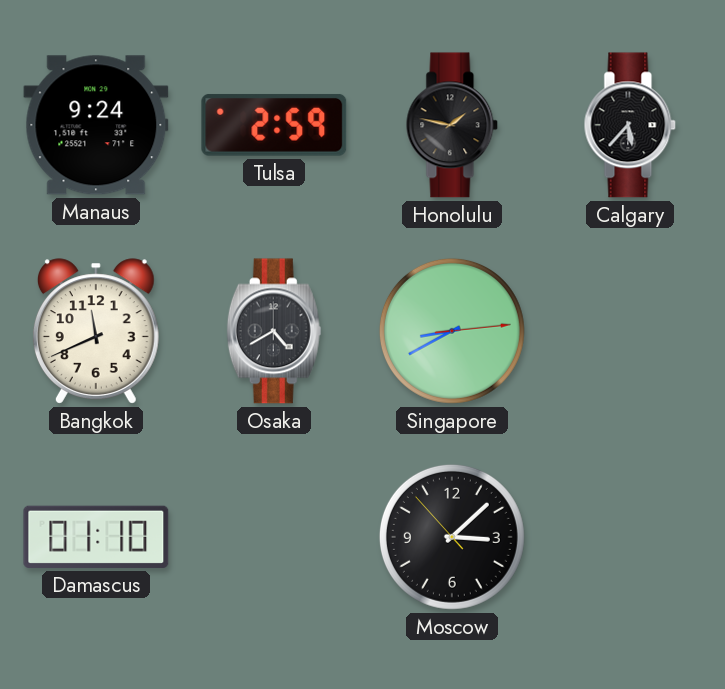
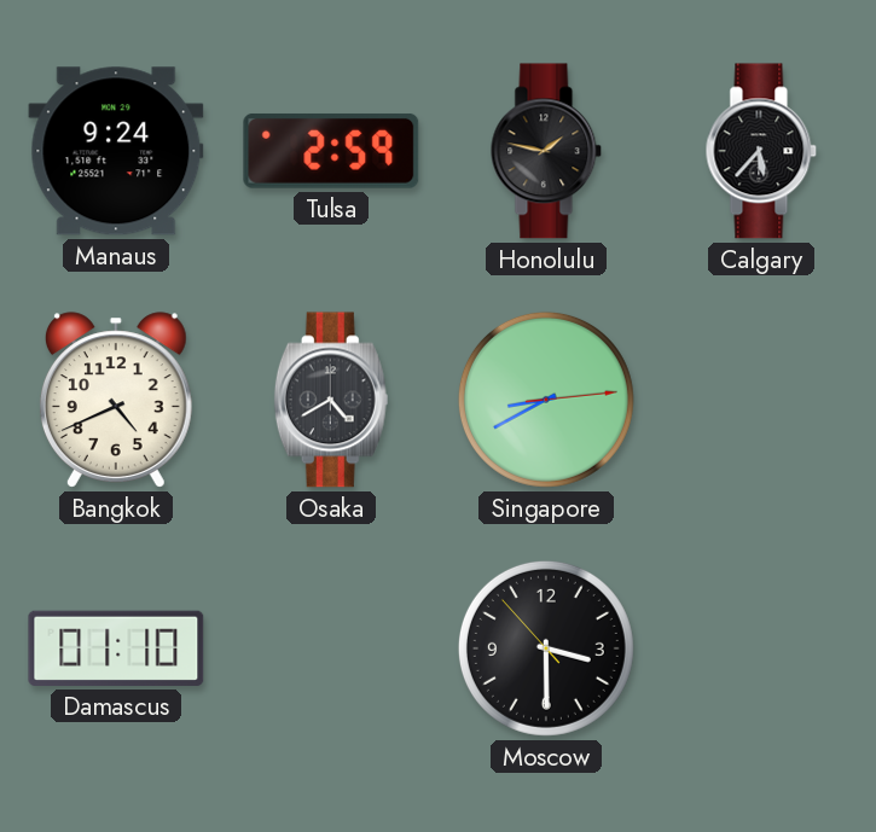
Bangkok: 11:41 -> 4:41
Moscow: 3:07 -> 3:29
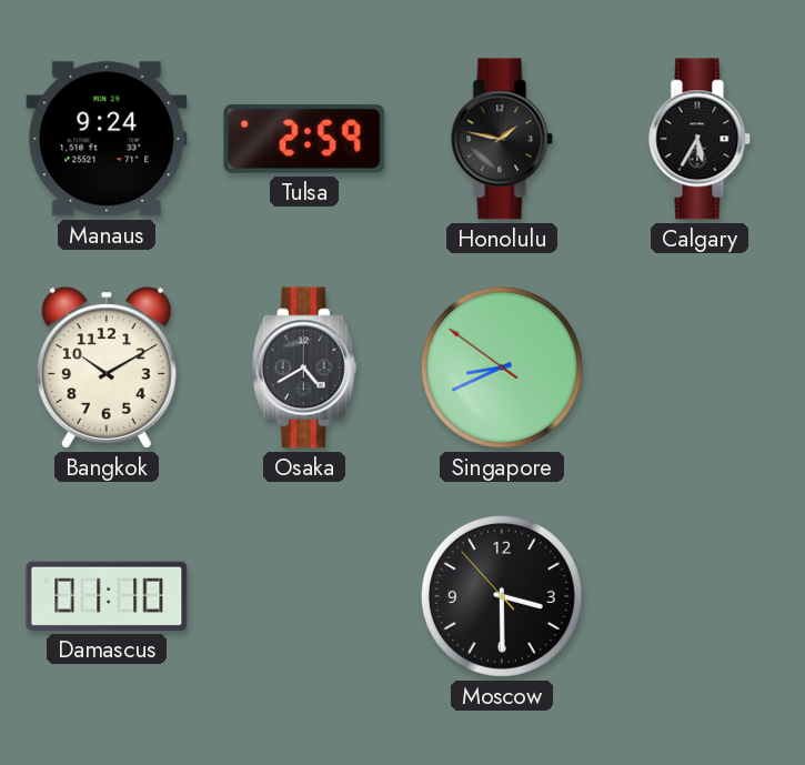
Calgary: 5:37 -> 5:35
Bangkok: 4:41 -> 10:10
Singapore: 8:40:14 -> 8:40:51
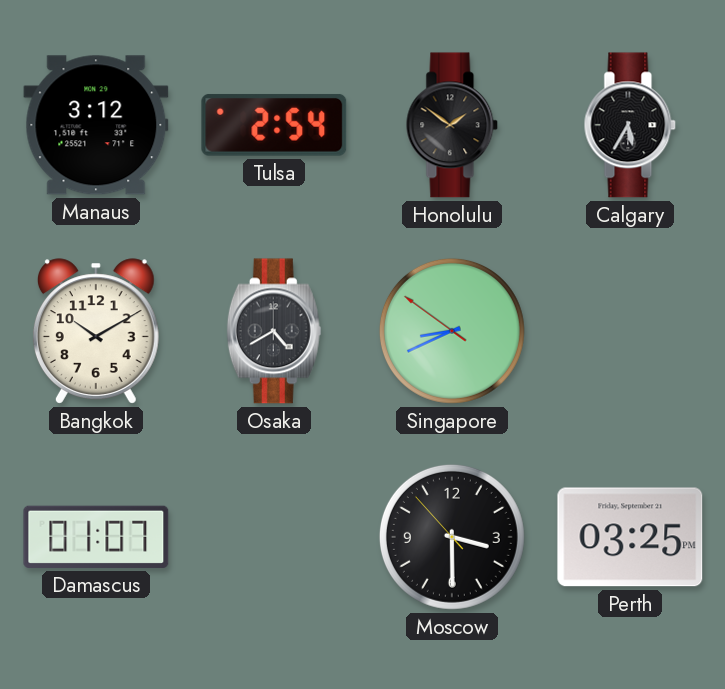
Manaus: 9:24 -> 3:12
Tulsa: 2:59 -> 2:54
Honolulu: 1:47 -> 1:51
Damascus: 01:10 -> 01:07
Perth: none -> 03:25
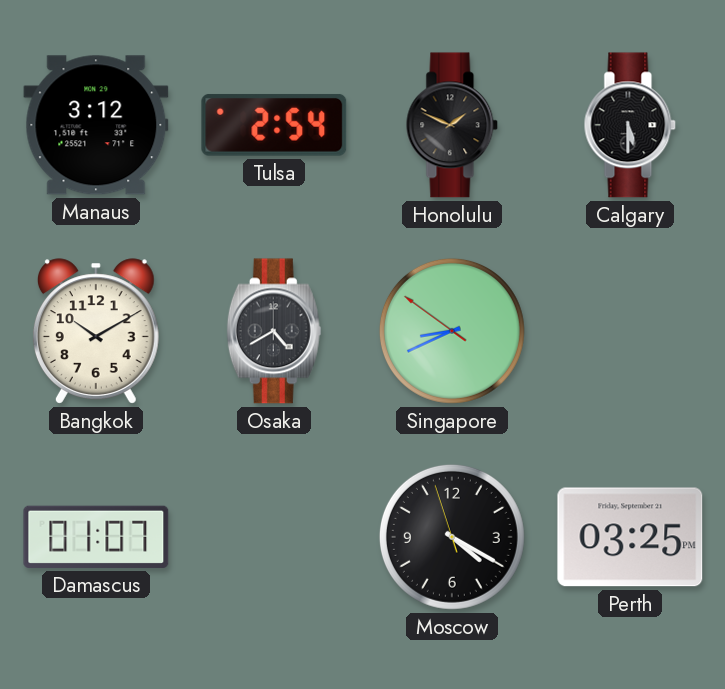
Honolulu: 1:51 -> 1:49
Calgary: 5:35 -> 5:30
Moscow: 3:29 -> 4:19
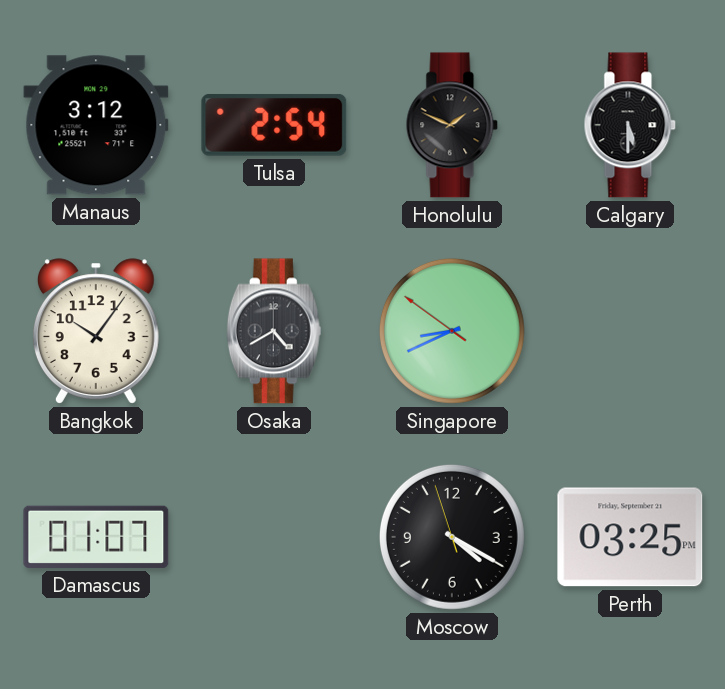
Bangkok: 10:10 -> 10:06
